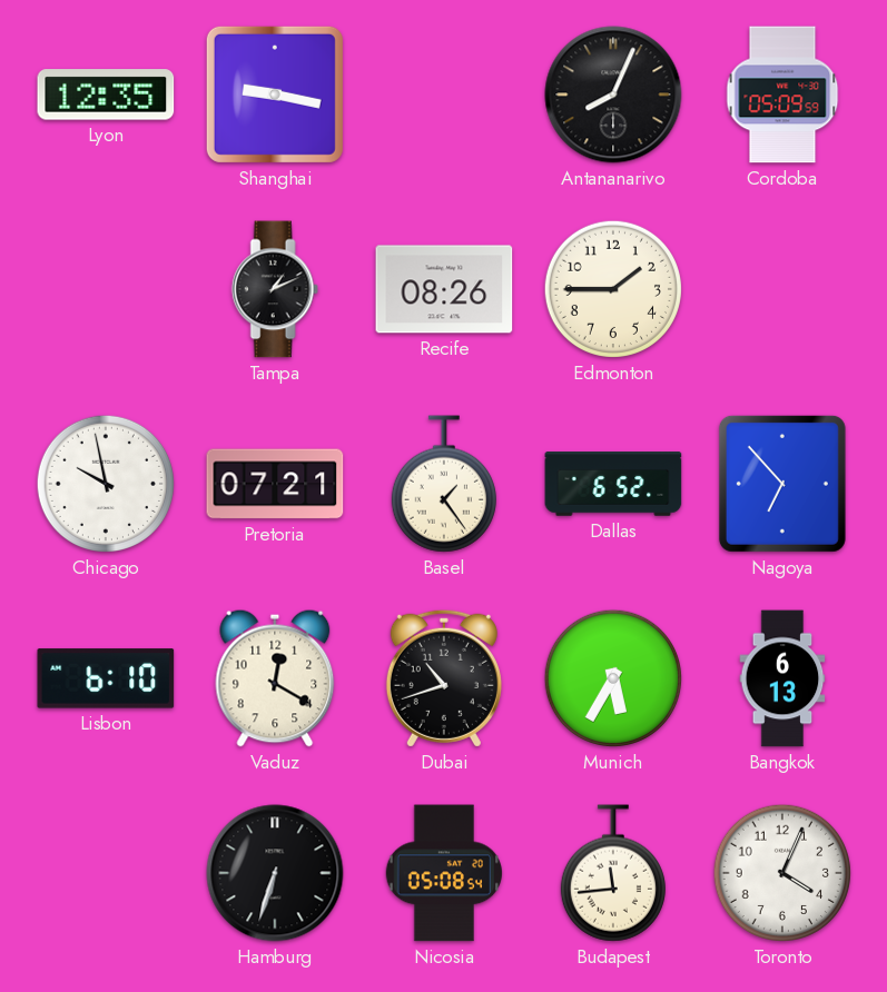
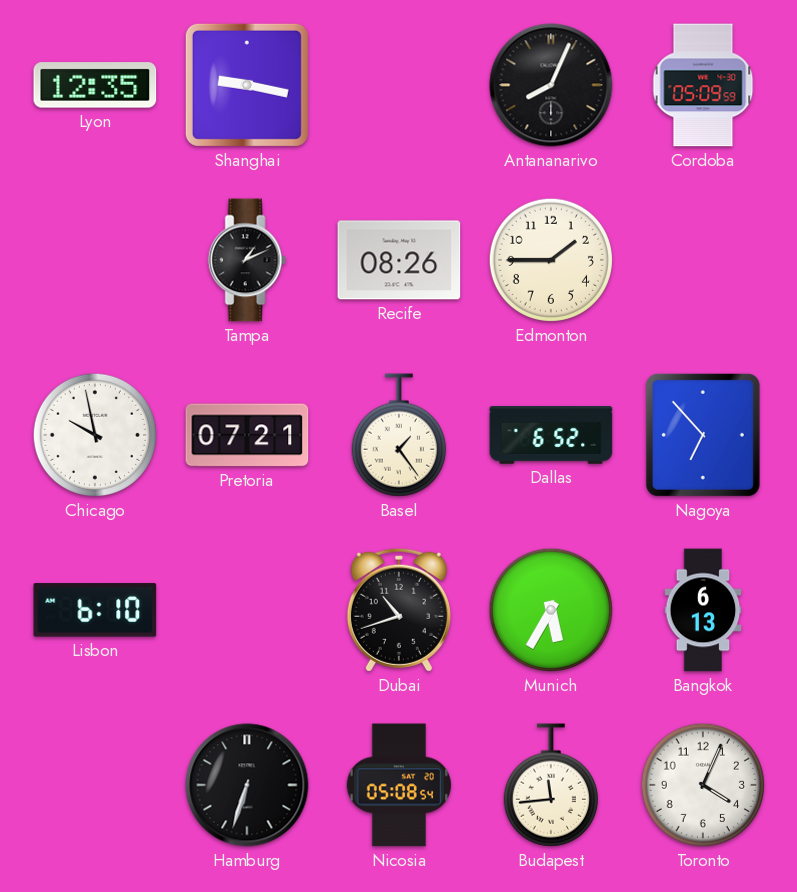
Vaduz: 12:20 -> none
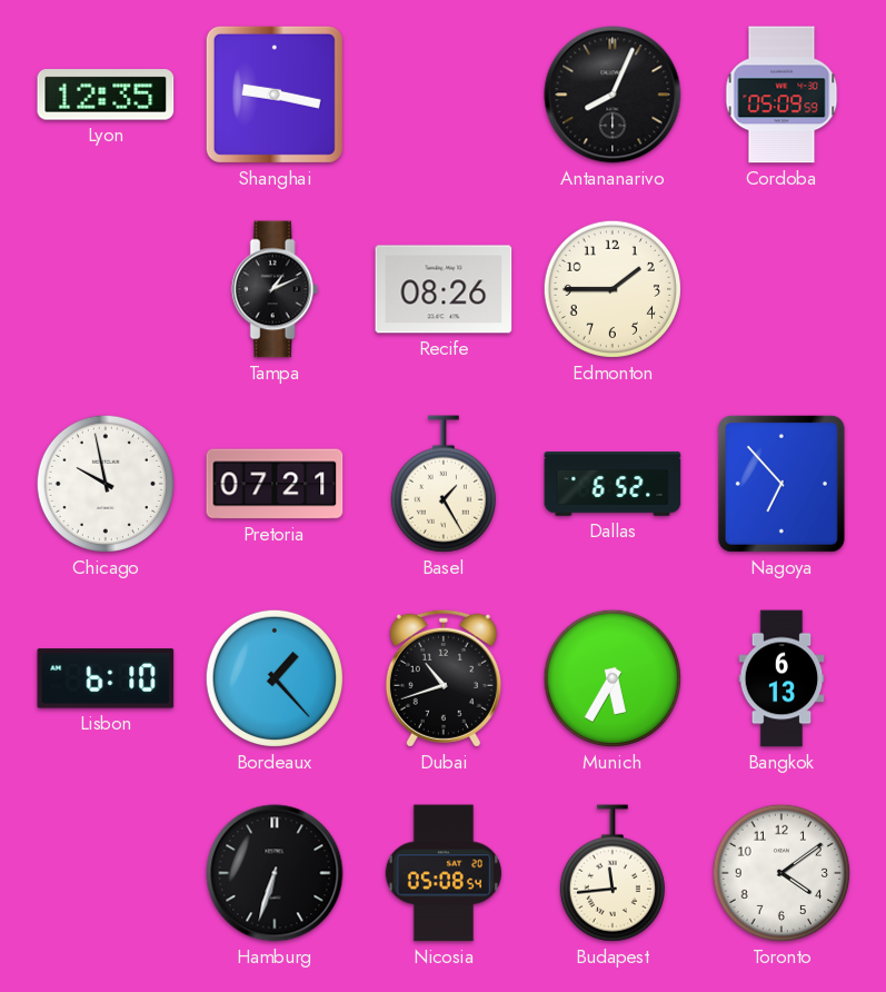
Basel: 1:24 -> 1:25
Bordeaux: none -> 1:23
Toronto: 4:04 -> 4:09
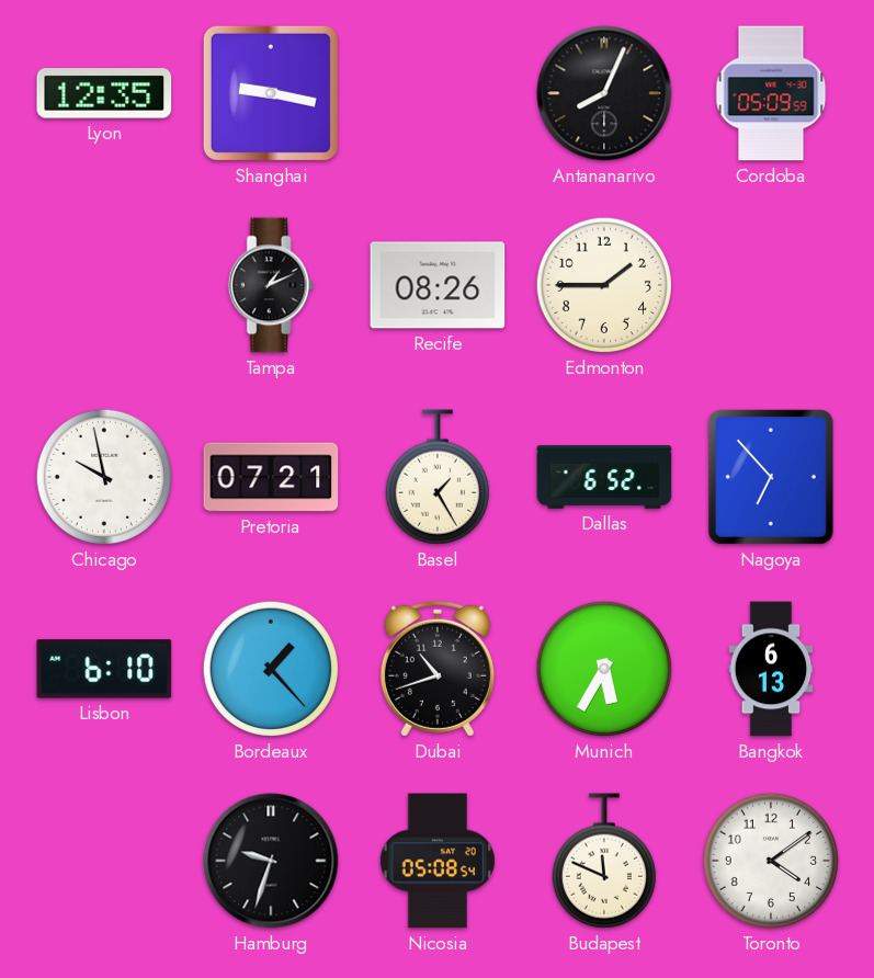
Hamburg: 6:33 -> 9:33
Budapest: 11:44 -> 11:49
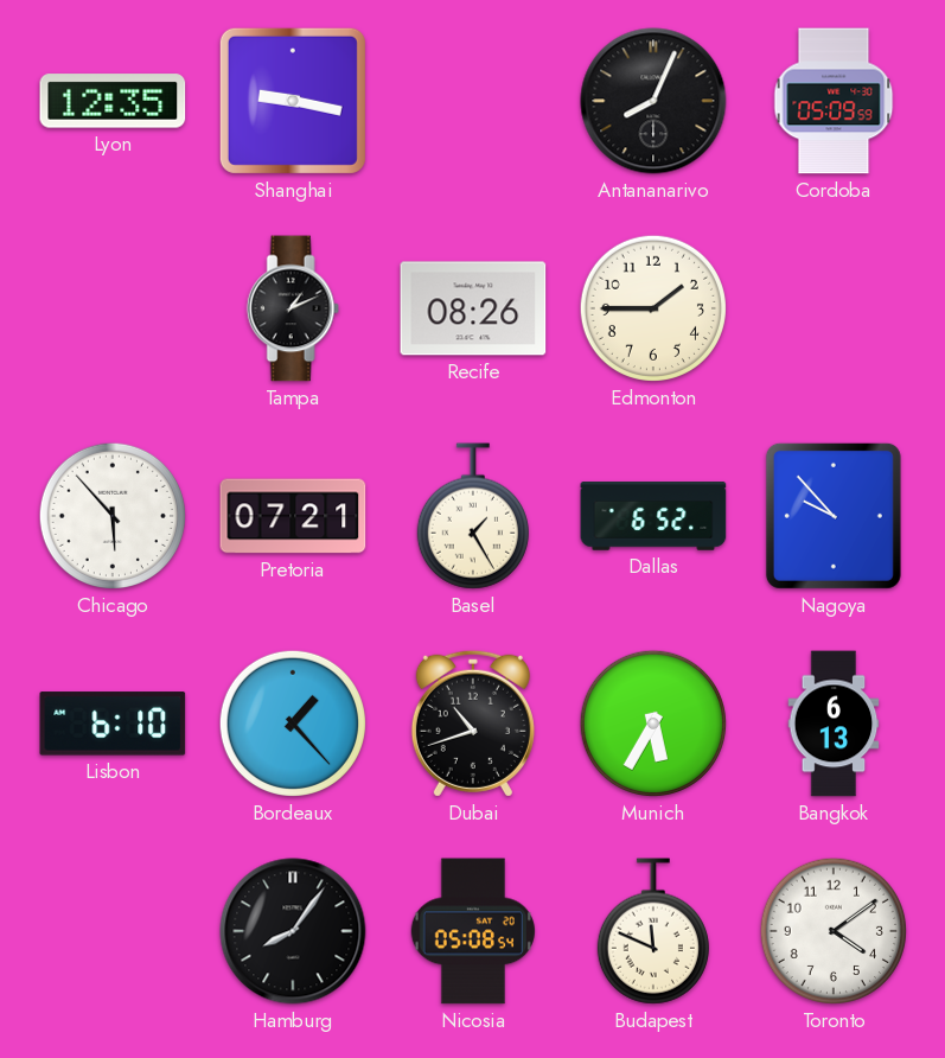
Chicago: 9:58 -> 5:53
Nagoya: 6:53 -> 9:53
Hamburg: 9:33 -> 8:06
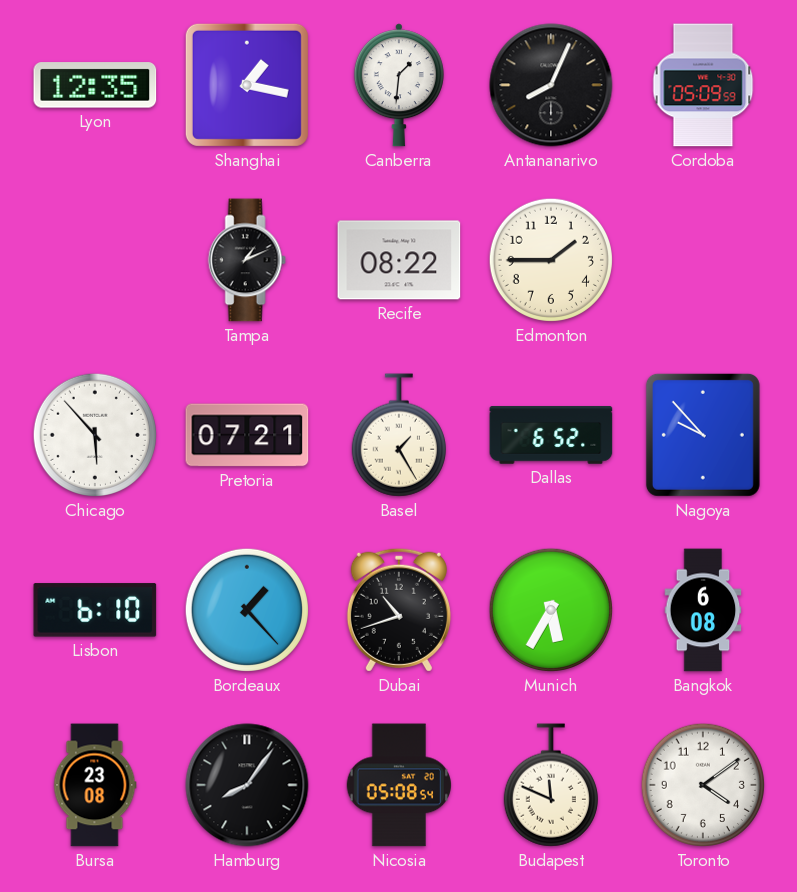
Shanghai: 9:17 -> 1:17
Canberra: none -> 1:31
Recife: 08:26 -> 08:22
Bangkok: 6:13 -> 6:08
Bursa: none -> 23:08
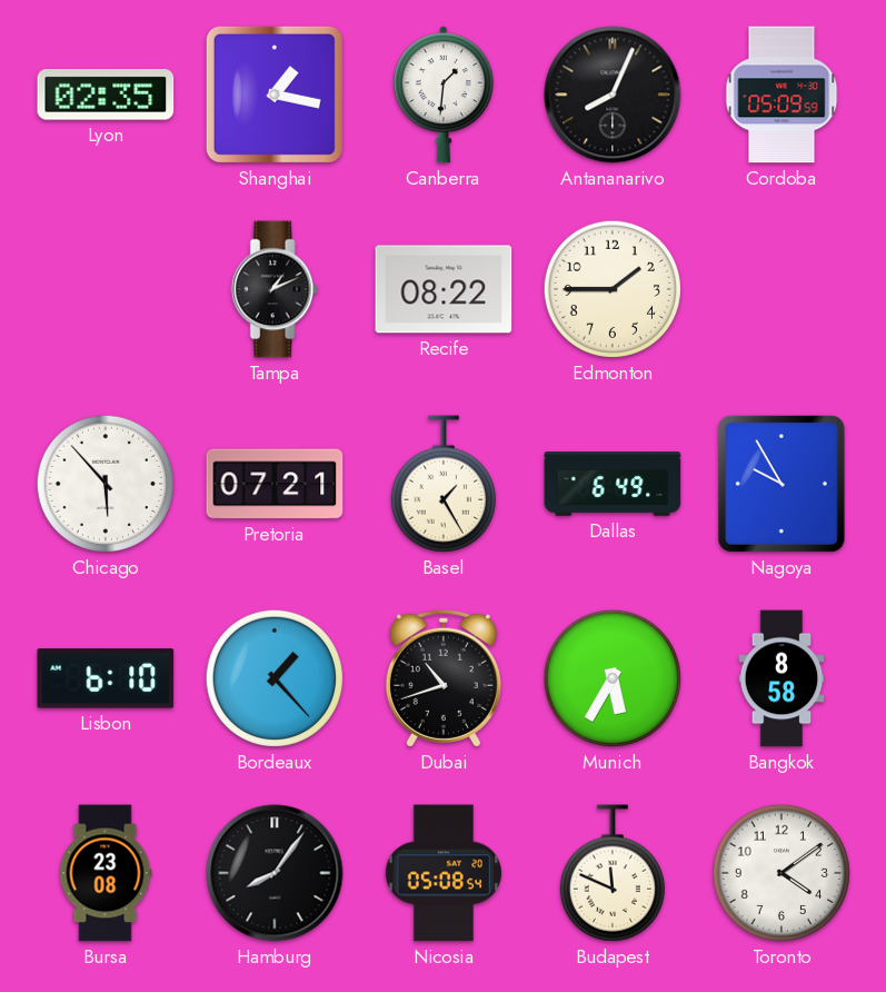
Lyon: 12:35 -> 02:35
Dallas: 6:52 -> 6:49
Nagoya: 9:53 -> 9:55
Bangkok: 6:08 -> 8:58
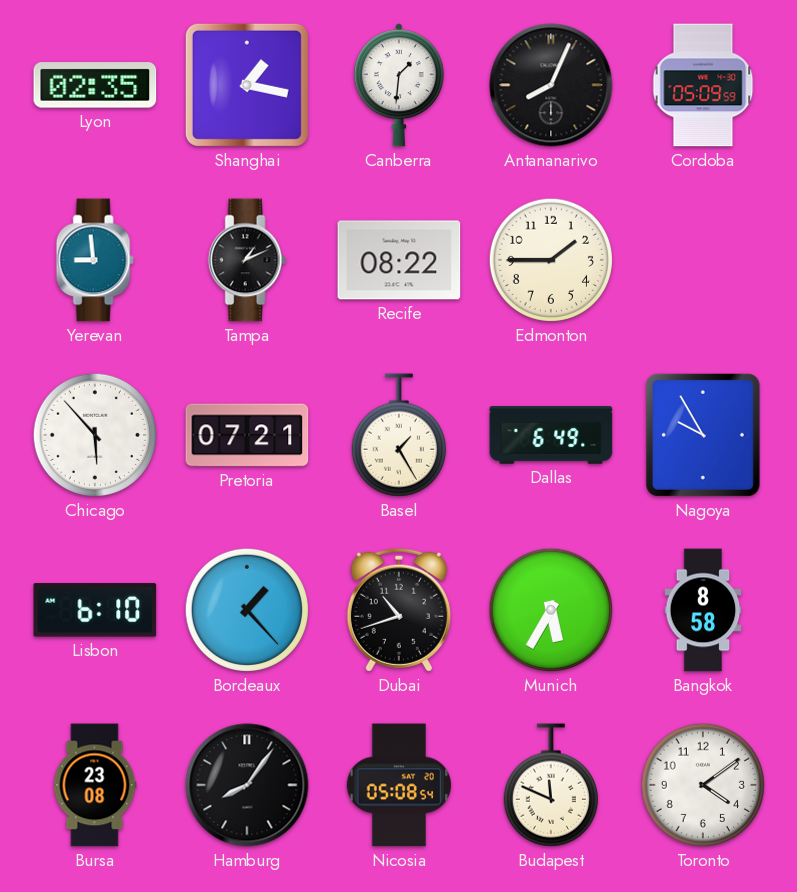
Yerevan: none -> 8:59
